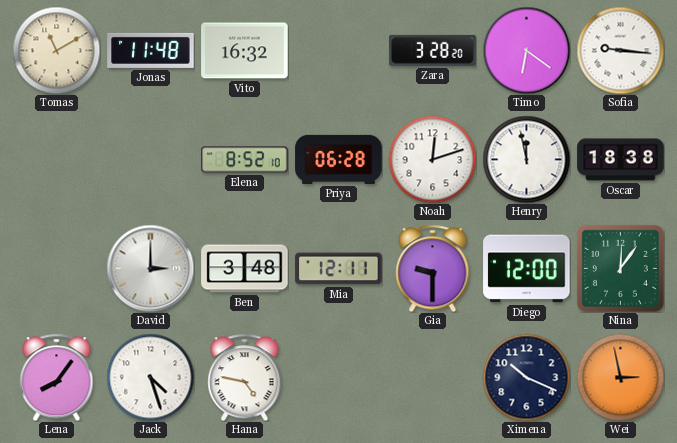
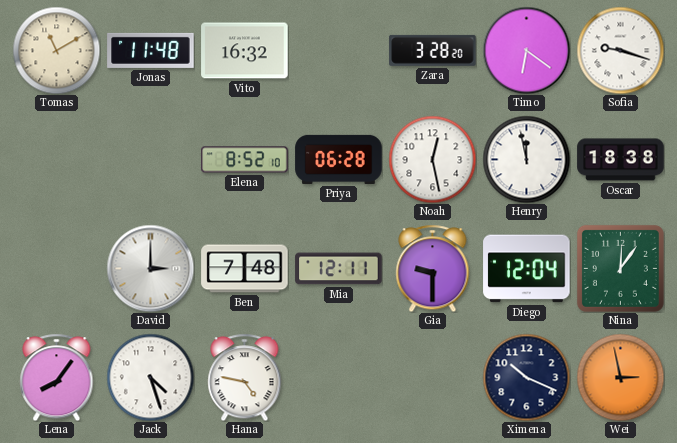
Sofia: 9:16 -> 9:18
Noah: 12:12 -> 12:28
Ben: 3:48 -> 7:48
Diego: 12:00 -> 12:04
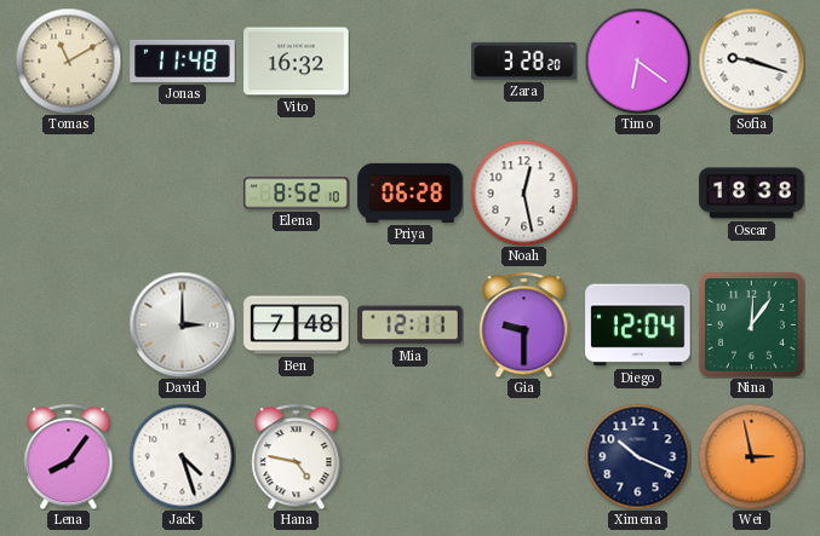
Henry: 11:58 -> none
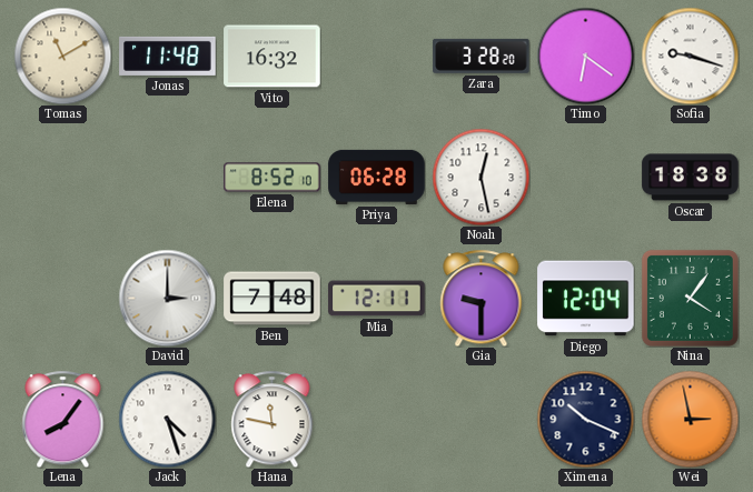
Nina: 12:06 -> 4:06
Hana: 4:47 -> 11:47
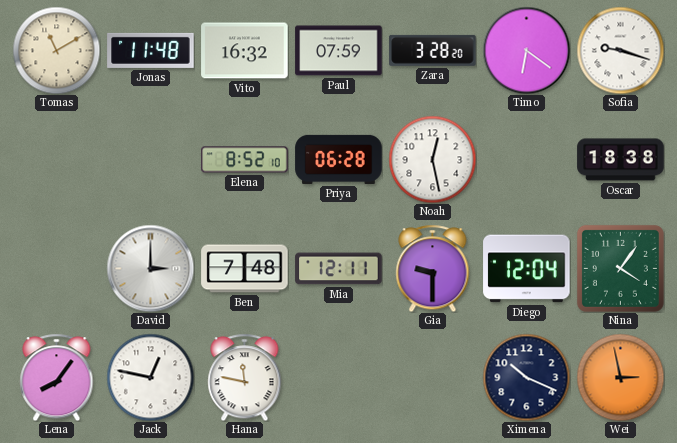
Paul: none -> 07:59
Jack: 4:27 -> 12:47
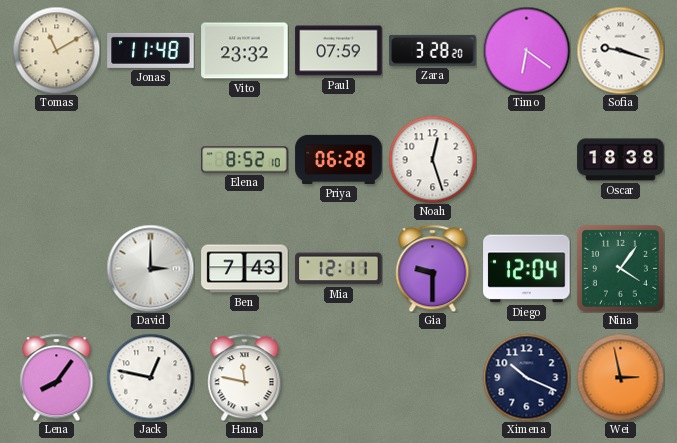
Vito: 16:32 -> 23:32
Noah: 12:28 -> 12:27
Ben: 7:48 -> 7:43
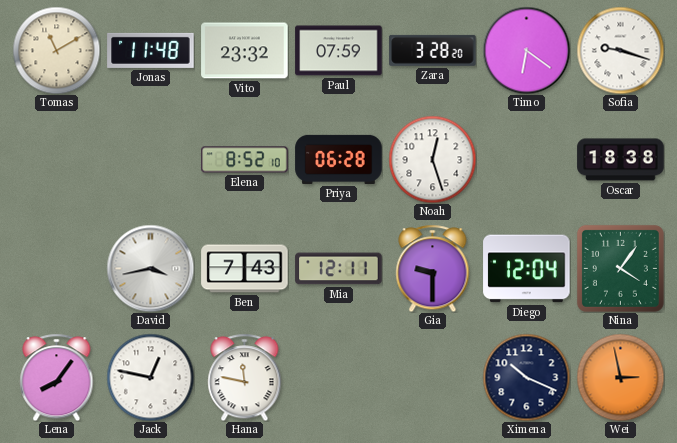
David: 3:00 -> 3:43
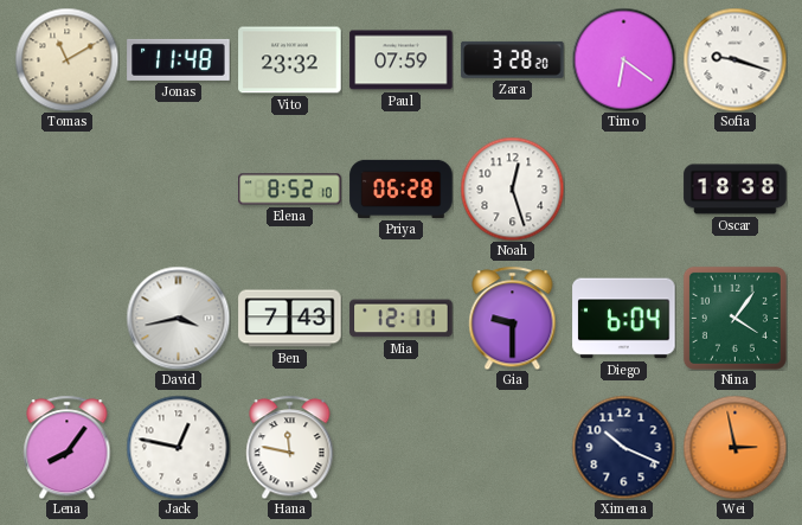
Diego: 12:04 -> 6:04
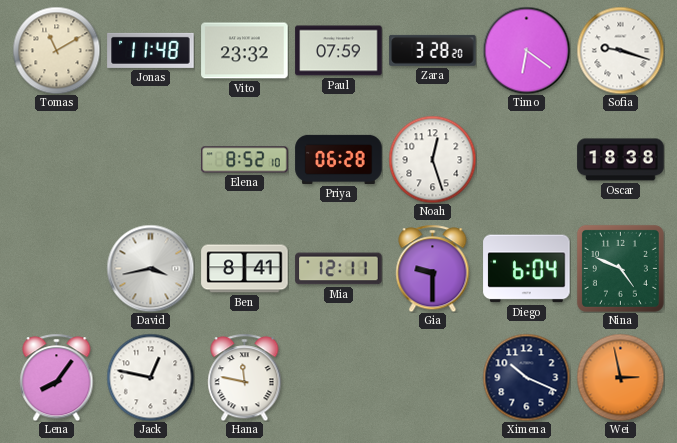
Ben: 7:43 -> 8:41
Nina: 4:06 -> 4:49
